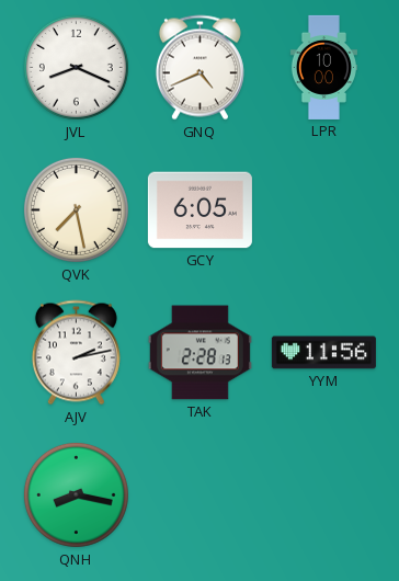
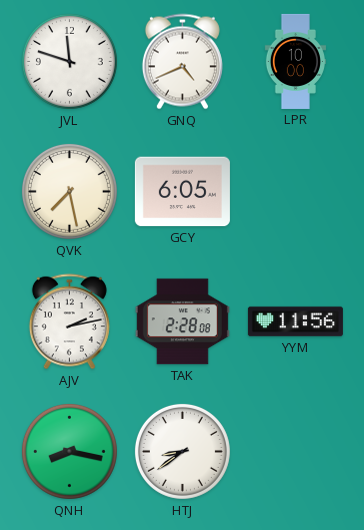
JVL: 8:19 -> 11:48
TAK: 2:28:13 -> 2:28:08
HTJ: none -> 8:39
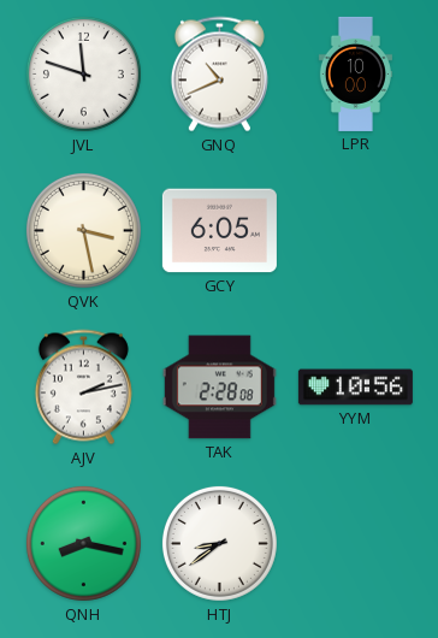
GNQ: 4:41 -> 10:41
QVK: 7:28 -> 3:28
YYM: 11:56 -> 10:56
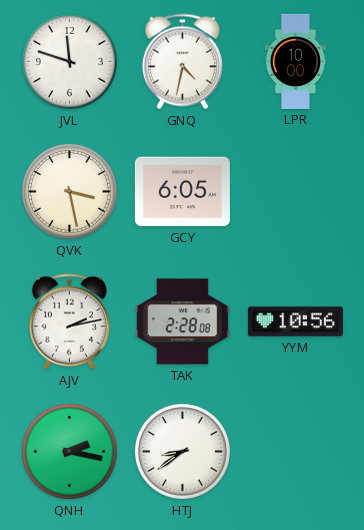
GNQ: 10:41 -> 4:32
QNH: 8:17 -> 2:17
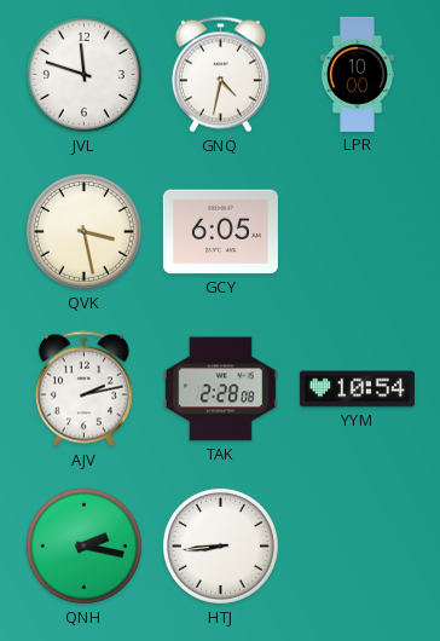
YYM: 10:56 -> 10:54
HTJ: 8:39 -> 8:44
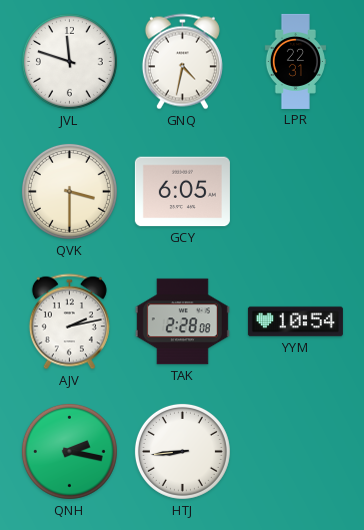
LPR: 10:00 -> 22:31
QVK: 3:28 -> 3:30
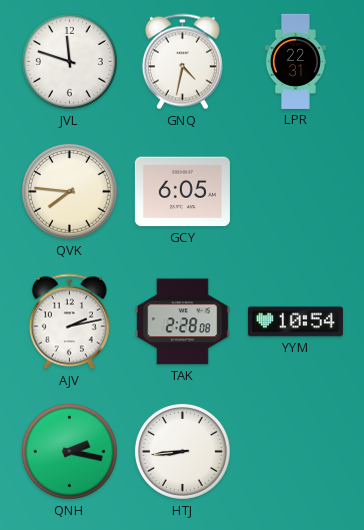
QVK: 3:30 -> 7:46
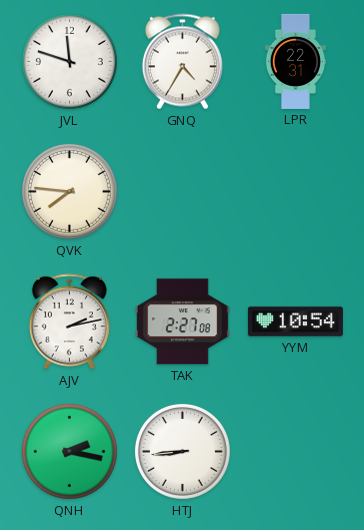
GNQ: 4:32 -> 4:35
GCY: 6:05 -> none
TAK: 2:28 -> 2:27
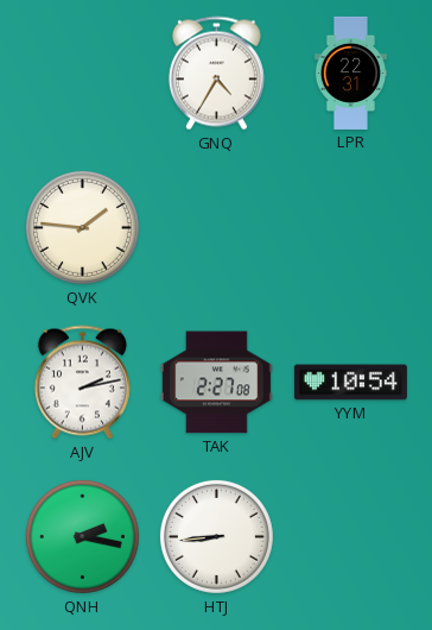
JVL: 11:48 -> none
QVK: 7:46 -> 1:46
